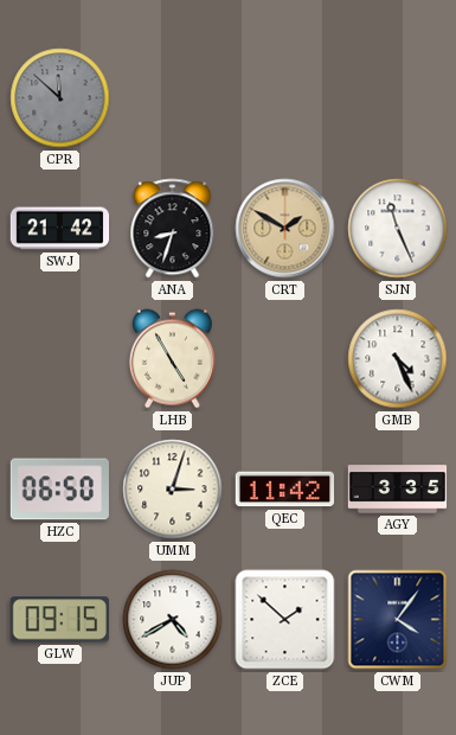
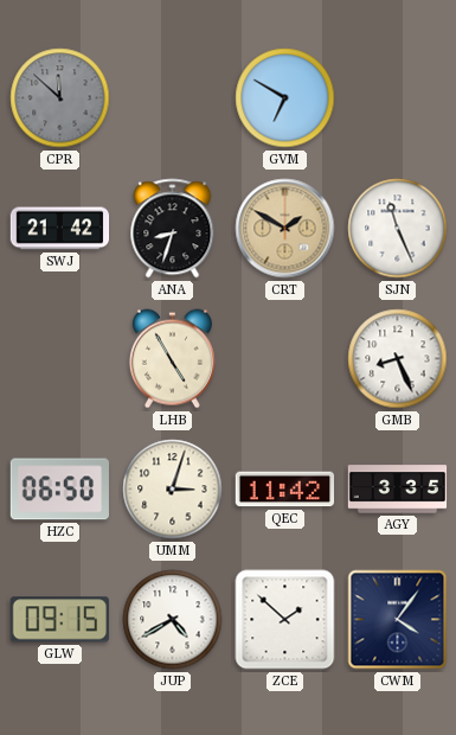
GVM: none -> 6:50
GMB: 4:26 -> 8:26
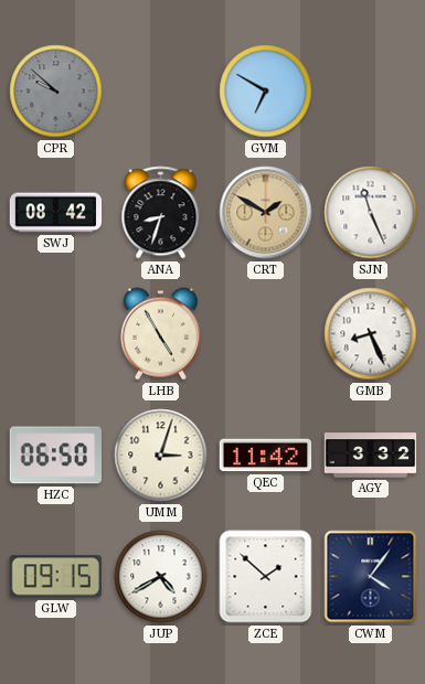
CPR: 11:52 -> 9:52
SWJ: 21:42 -> 08:42
AGY: 3:35 -> 3:32
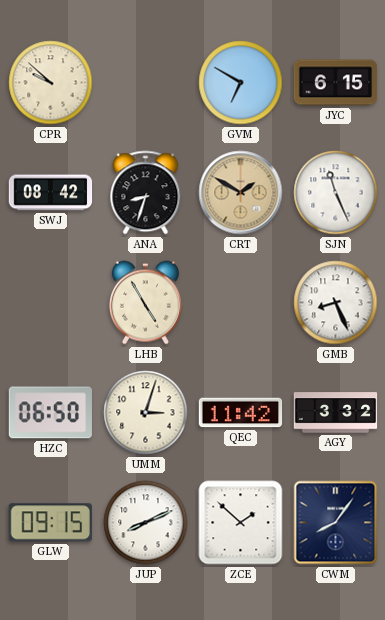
CPR dial: grey -> cream
JYC: none -> 6:15
JUP: 4:40 -> 8:11
CWM: 4:06 -> 8:06
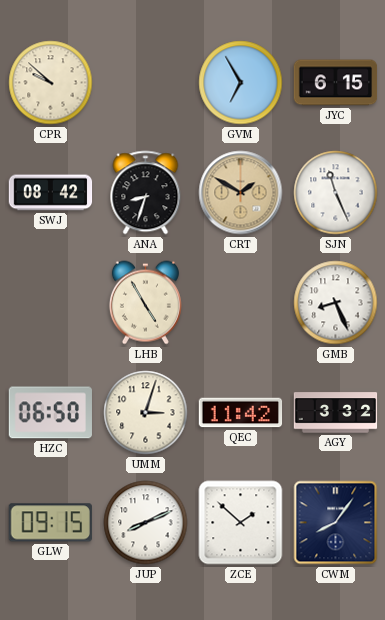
GVM: 6:50 -> 6:55
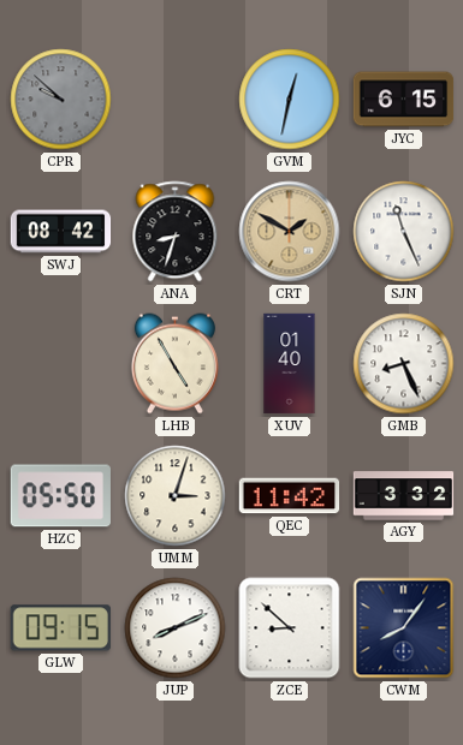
CPR dial: cream -> grey
GVM: 6:55 -> 12:32
XUV: none -> 01:40
HZC: 06:50 -> 05:50
ZCE: 1:52 -> 8:52
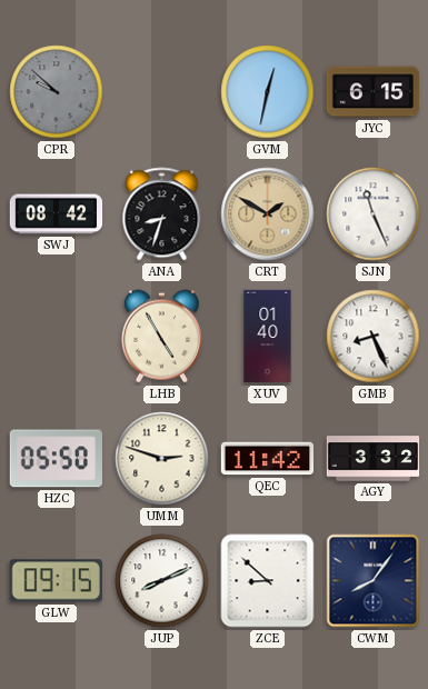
UMM: 3:03 -> 2:48
